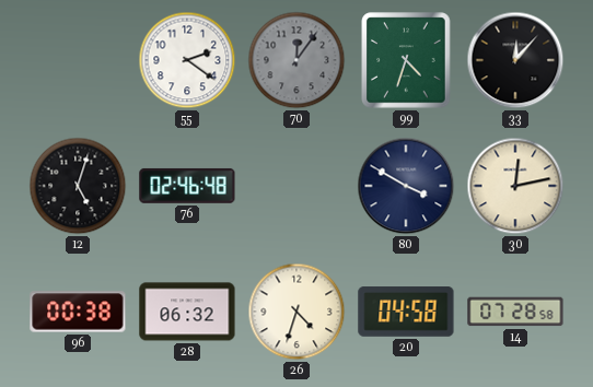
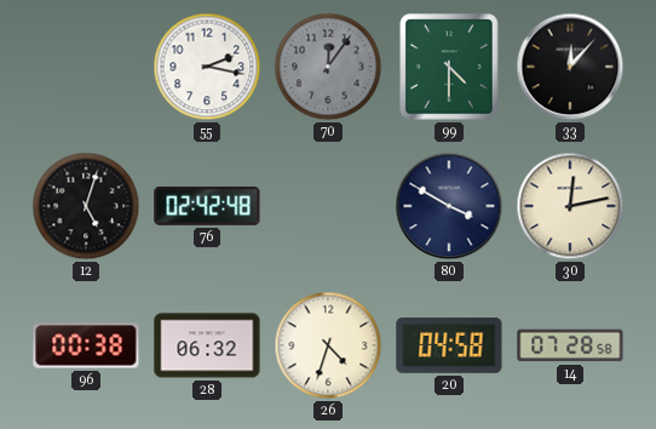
55: 2:21 -> 2:17
99: 4:33 -> 4:30
76: 02:46 -> 02:42
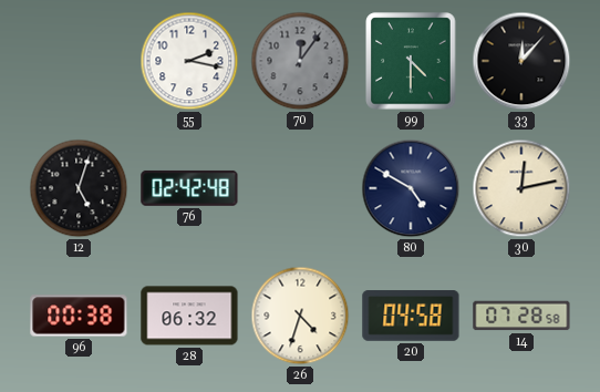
80: 3:50 -> 4:50
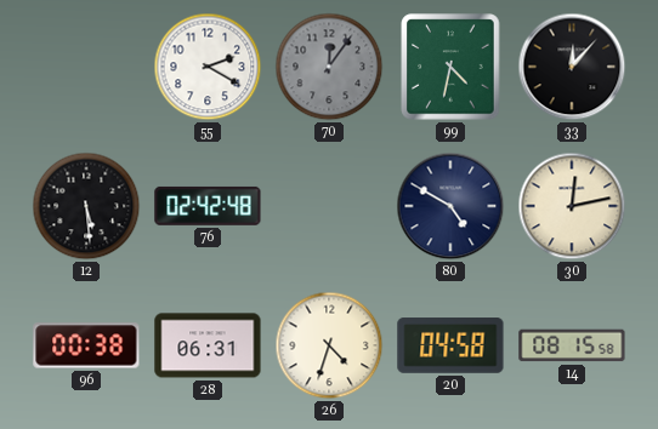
55: 2:17 -> 2:20
99: 4:30 -> 4:32
12: 5:03 -> 5:29
28: 06:32 -> 06:31
14: 07:28 -> 08:15
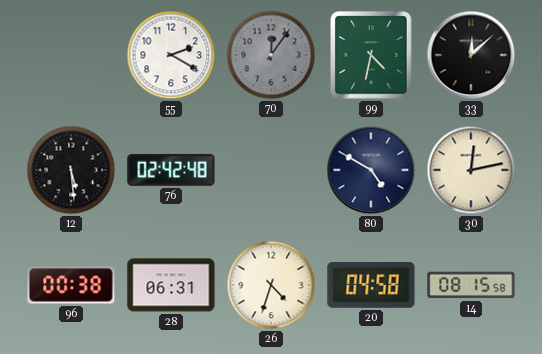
33: 12:07 -> 12:08
